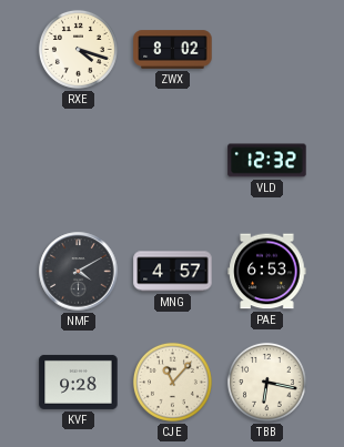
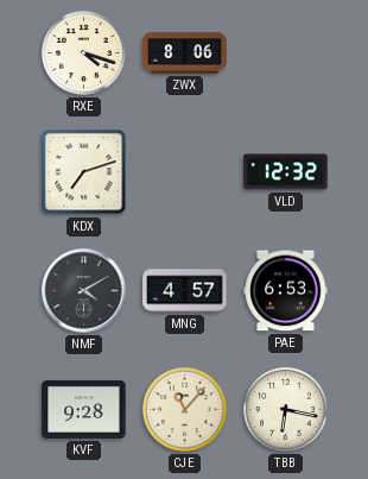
ZWX: 8:02 -> 8:06
KDX: none -> 7:12
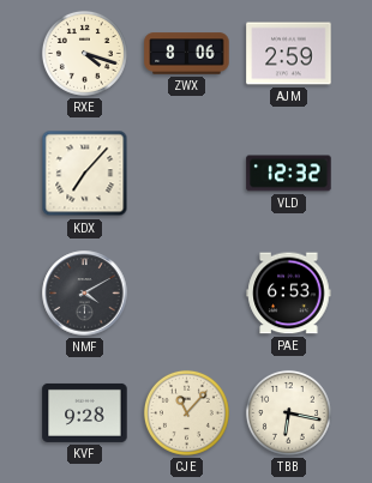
AJM: none -> 2:59
KDX: 7:12 -> 7:07
MNG: 4:57 -> none
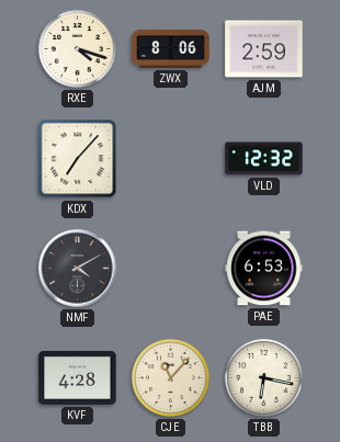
KVF: 9:28 -> 4:28
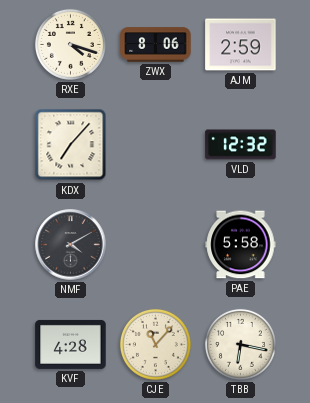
PAE: 6:53 -> 5:58
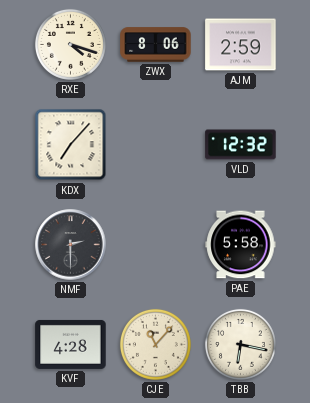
NMF: 4:10 -> 2:30
